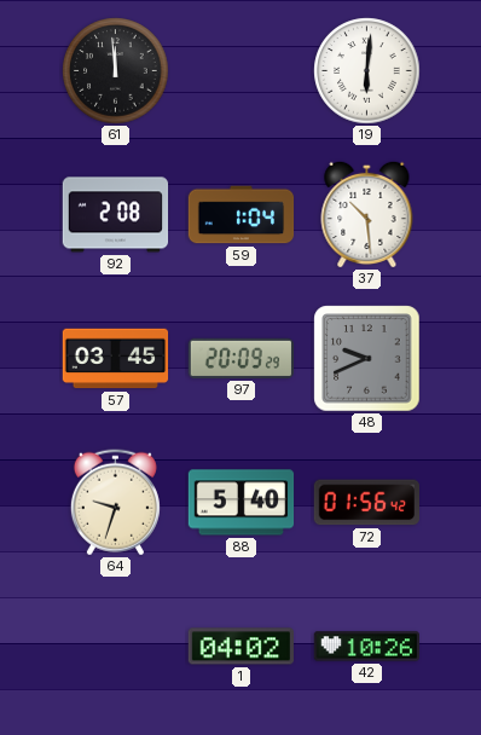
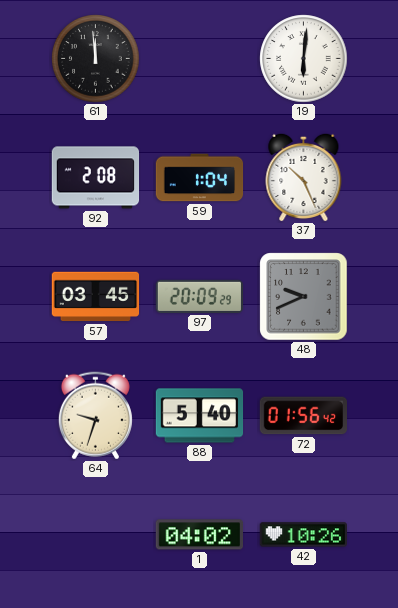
37: 10:29 -> 10:26
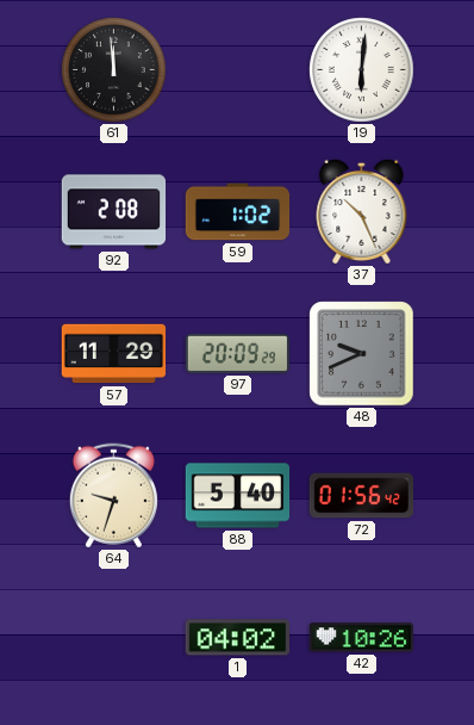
59: 1:04 -> 1:02
57: 03:45 -> 11:29
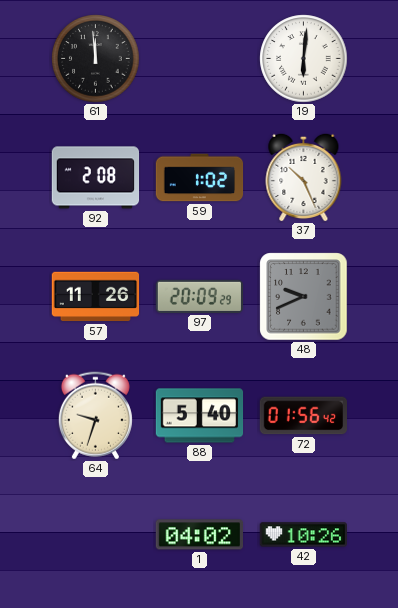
57: 11:29 -> 11:26
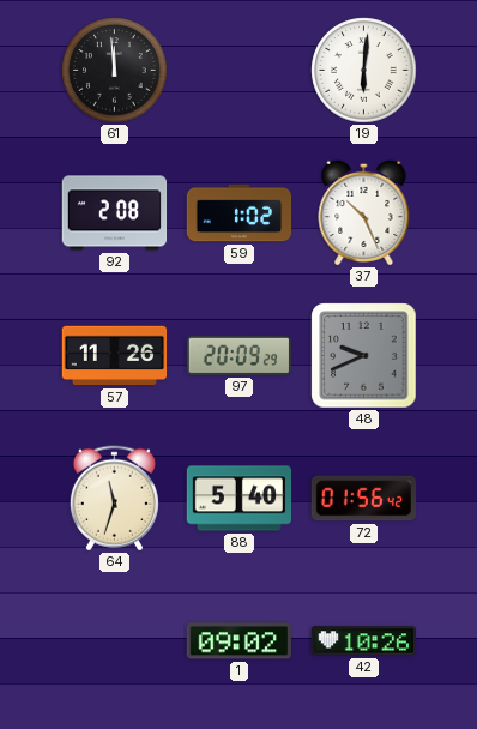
64: 9:33 -> 11:33
1: 04:02 -> 09:02
